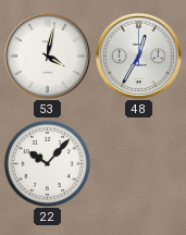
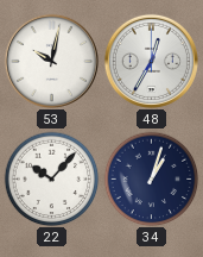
53: 4:02 -> 10:02
34: none -> 1:03
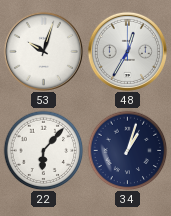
53: 10:02 -> 10:03
22: 10:07 -> 6:07
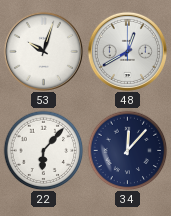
48: 12:35 -> 12:40
34: 1:03 -> 12:07
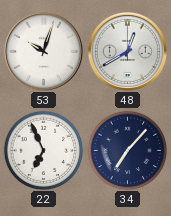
22: 6:07 -> 6:56
34: 12:07 -> 7:07
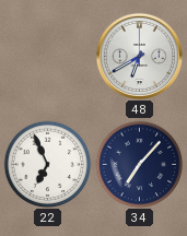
53: 10:03 -> none
48: 12:40 -> 6:40
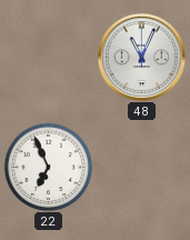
48: 6:40 -> 11:04
34: 7:07 -> none
